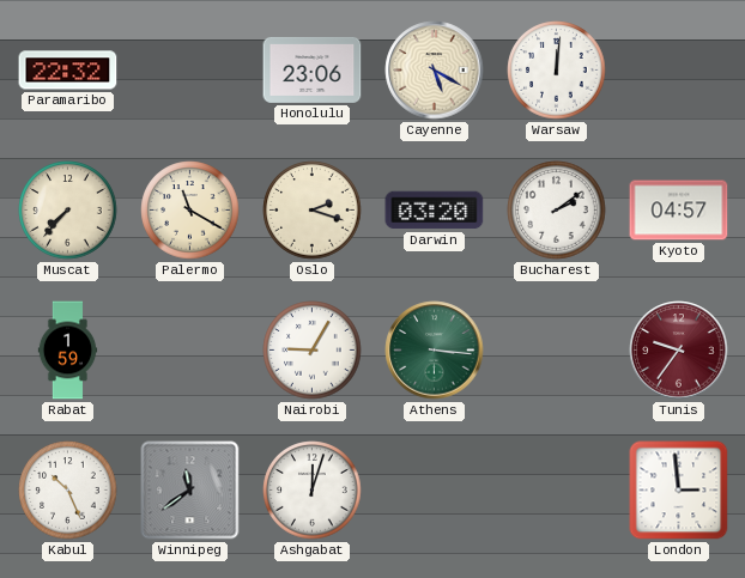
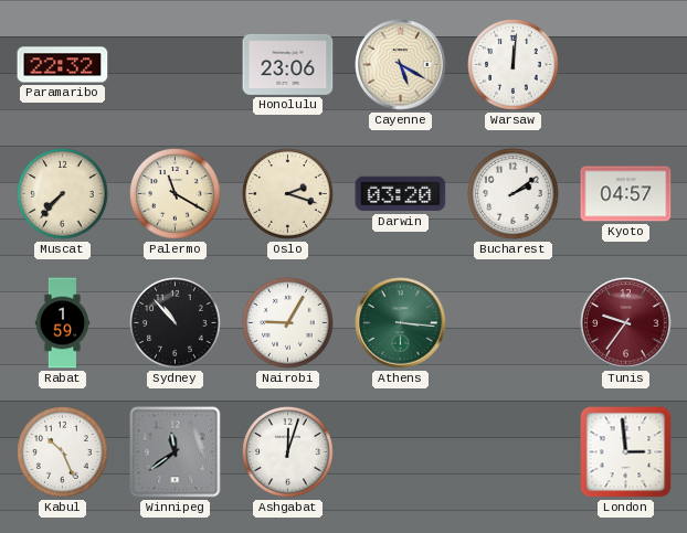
Sydney: none -> 10:53
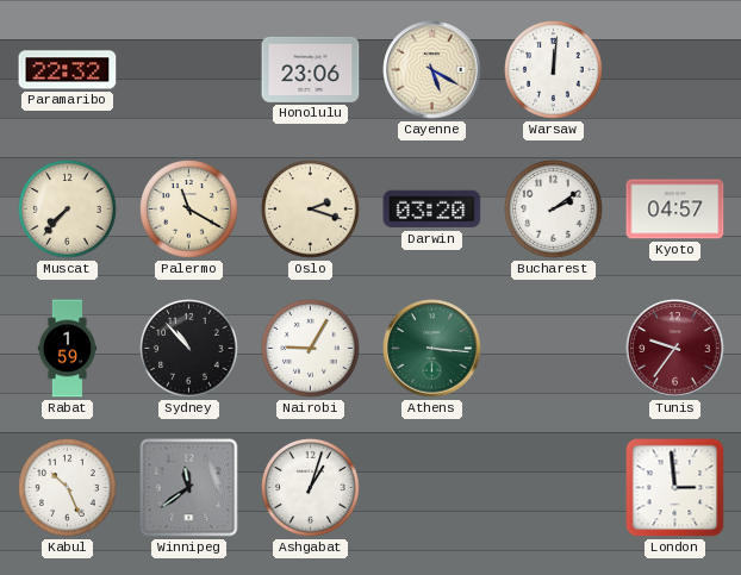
Ashgabat: 12:03 -> 1:03
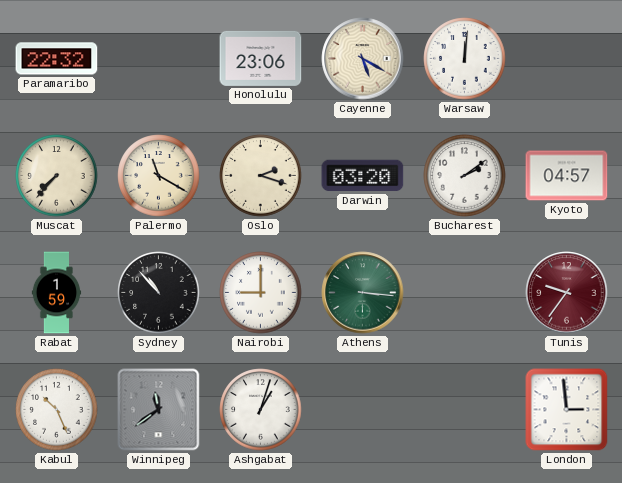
Nairobi: 9:05 -> 9:00
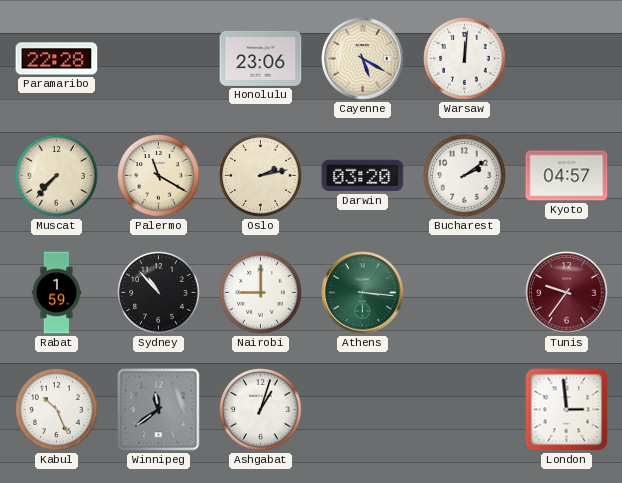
Paramaribo: 22:32 -> 22:28
Oslo: 2:18 -> 2:13
